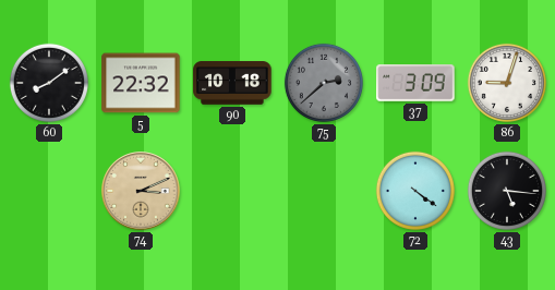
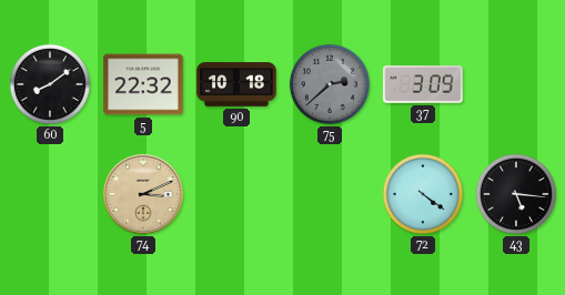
86: 9:03 -> none
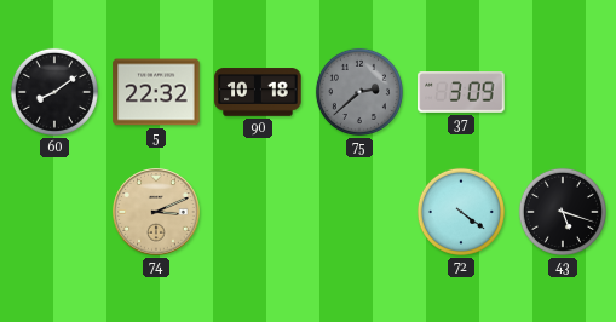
43: 5:16 -> 5:18
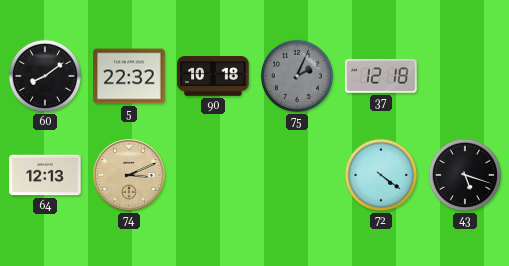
75: 2:38 -> 2:04
37: 3:09 -> 12:18
64: none -> 12:13
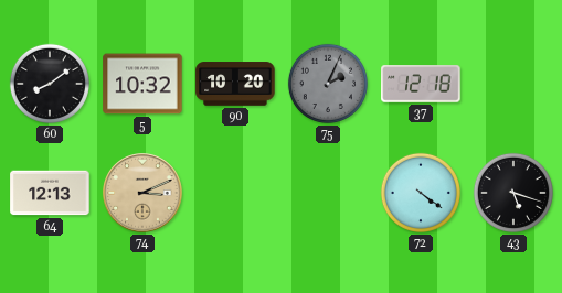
5: 22:32 -> 10:32
90: 10:18 -> 10:20
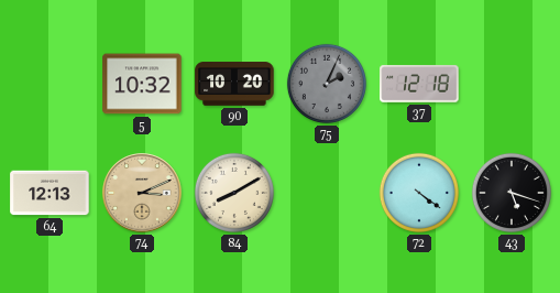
60: 8:09 -> none
84: none -> 8:10
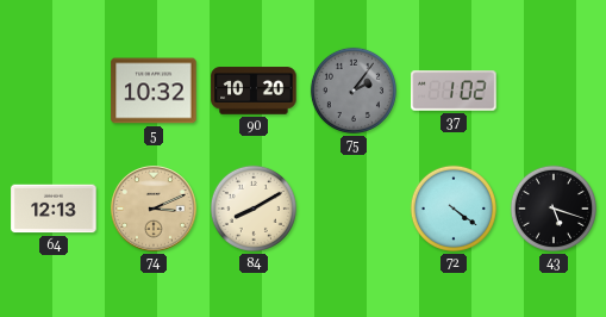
75: 2:04 -> 2:06
37: 12:18 -> 1:02
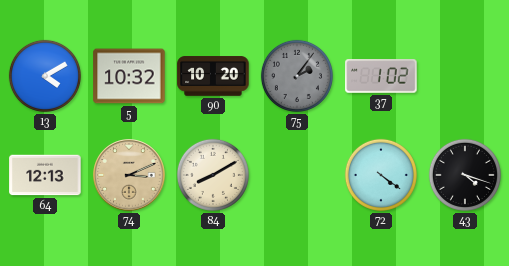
13: none -> 4:10
43: 5:18 -> 4:18
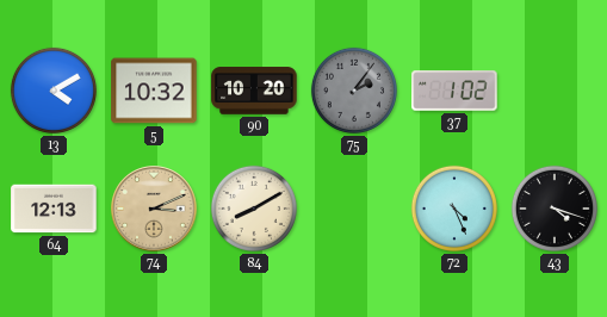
72: 4:21 -> 4:26
